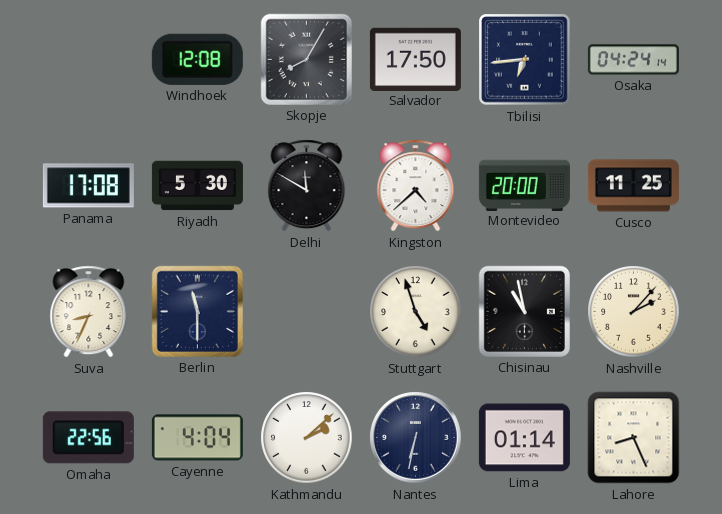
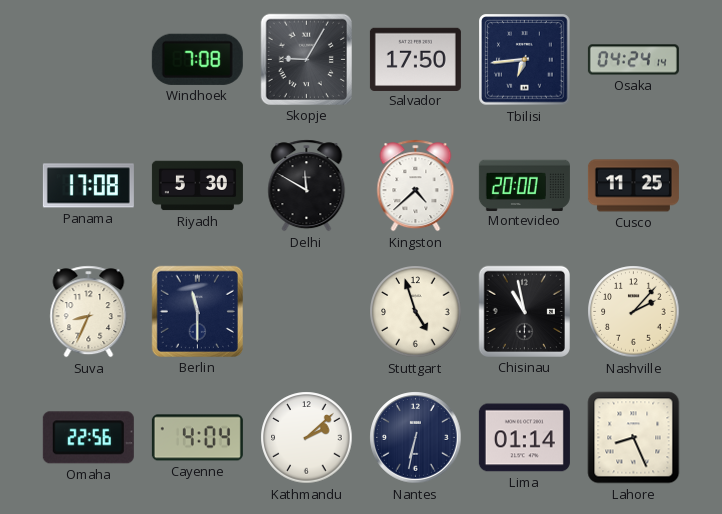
Windhoek: 12:08 -> 7:08
Skopje: 8:05 -> 9:05
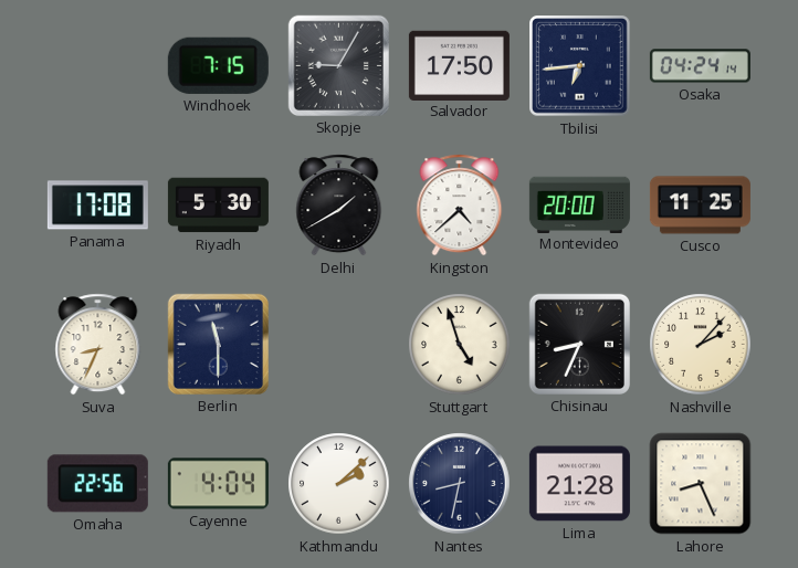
Windhoek: 7:08 -> 7:15
Delhi: 11:50 -> 1:40
Chisinau: 10:58 -> 8:34
Nantes: 6:32 -> 8:32
Lima: 01:14 -> 21:28
